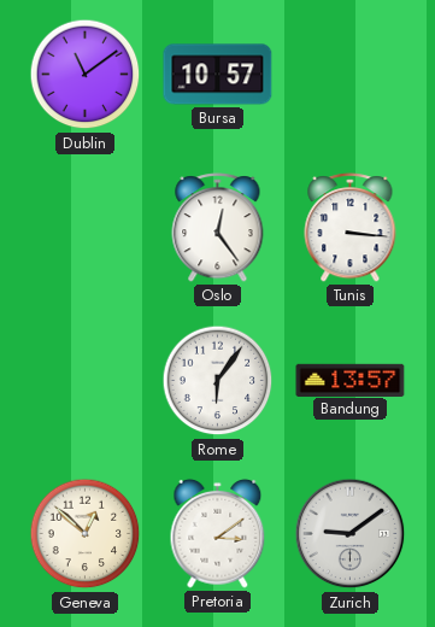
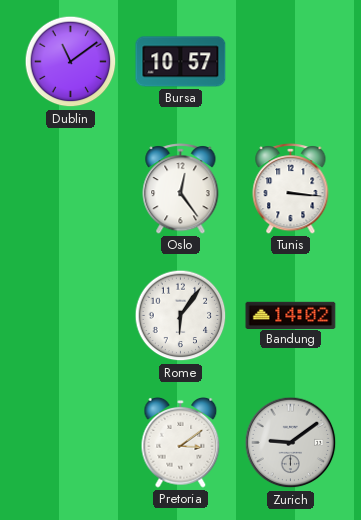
Bandung: 13:57 -> 14:02
Geneva: 12:52 -> none
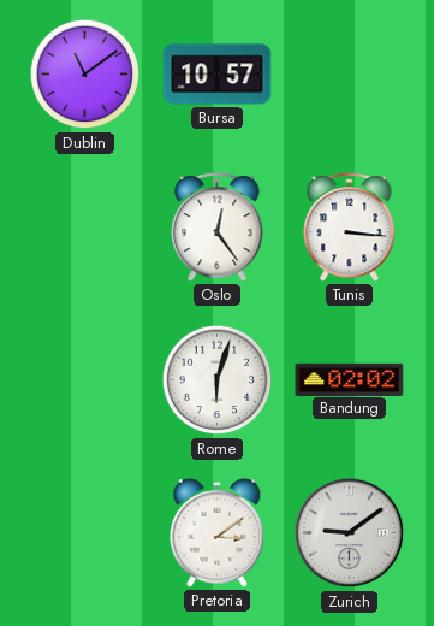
Rome: 6:06 -> 6:03
Bandung: 14:02 -> 02:02
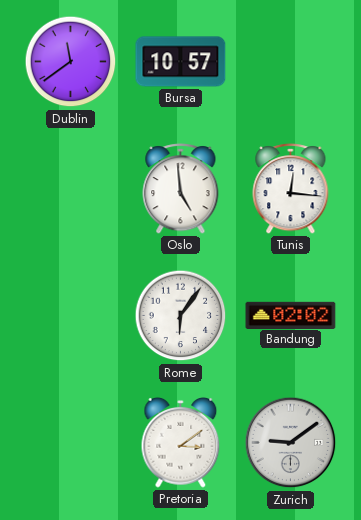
Dublin: 11:09 -> 11:39
Oslo: 12:24 -> 4:59
Tunis: 3:16 -> 12:16
Rome: 6:03 -> 6:06
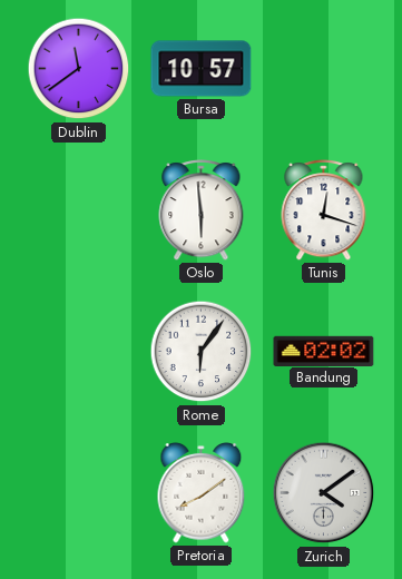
Oslo: 4:59 -> 5:59
Tunis: 12:16 -> 12:18
Pretoria: 3:09 -> 8:09
Zurich: 9:09 -> 4:09
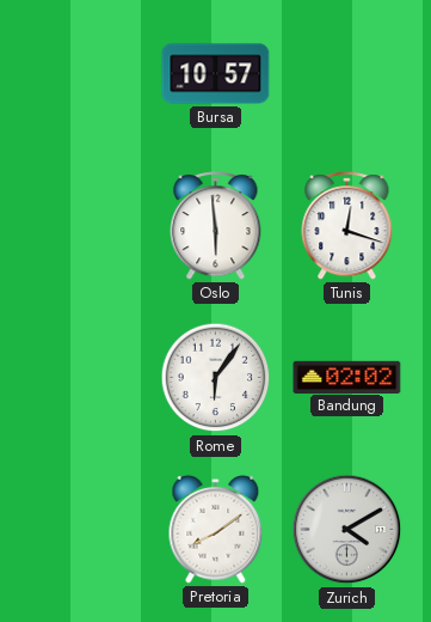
Dublin: 11:39 -> none
Zurich: 4:09 -> 4:10
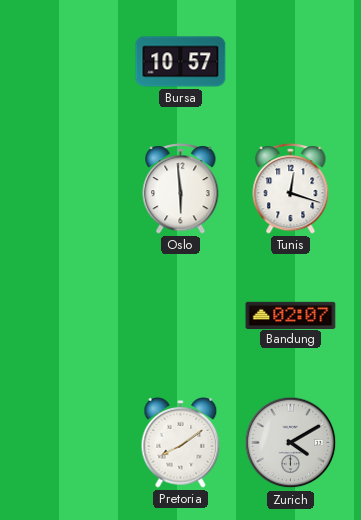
Rome: 6:06 -> none
Bandung: 02:02 -> 02:07
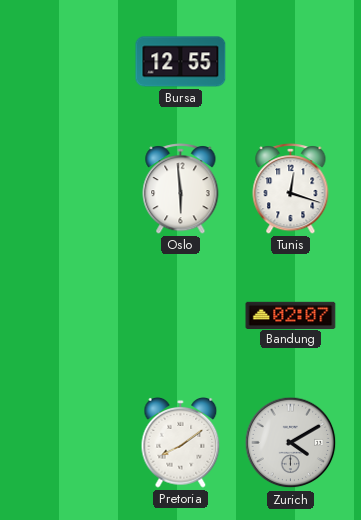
Bursa: 10:57 -> 12:55
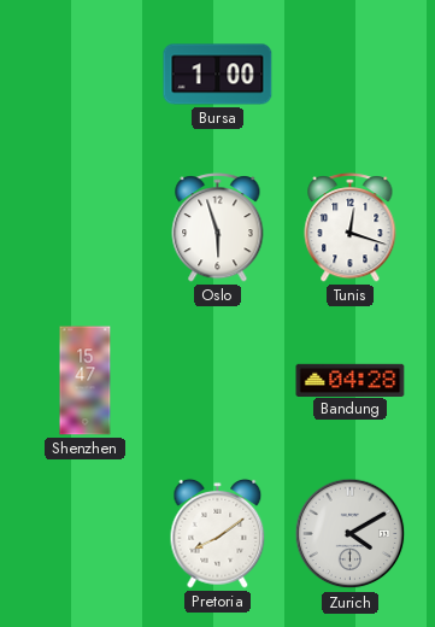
Bursa: 12:55 -> 1:00
Oslo: 5:59 -> 5:57
Shenzhen: none -> 15:47
Bandung: 02:07 -> 04:28
